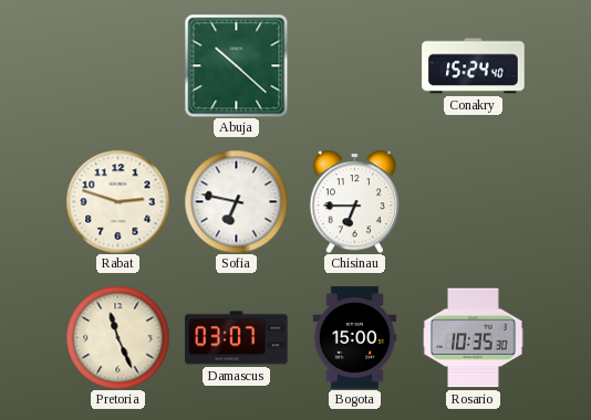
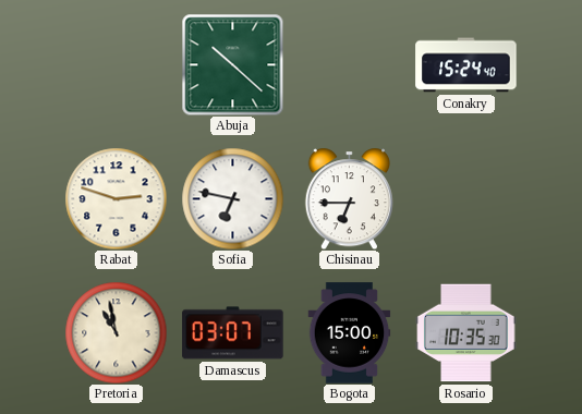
Pretoria: 11:26 -> 10:58
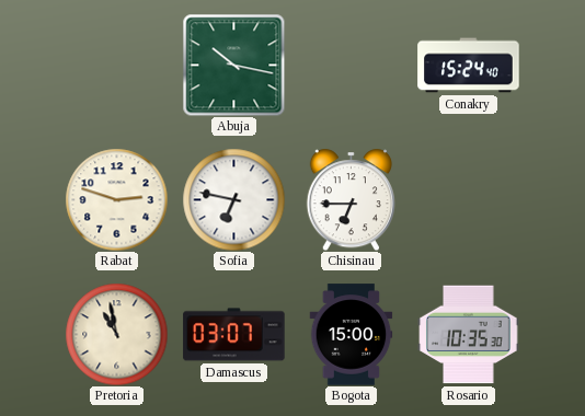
Abuja: 10:22 -> 10:17
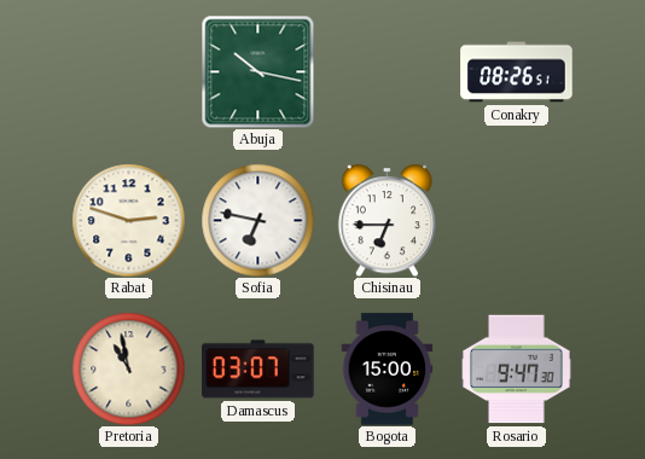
Conakry: 15:24 -> 08:26
Rosario: 10:35 -> 9:47
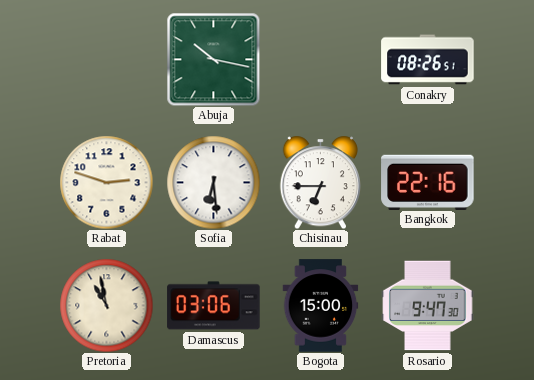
Sofia: 6:47 -> 6:29
Bangkok: none -> 22:16
Damascus: 03:07 -> 03:06
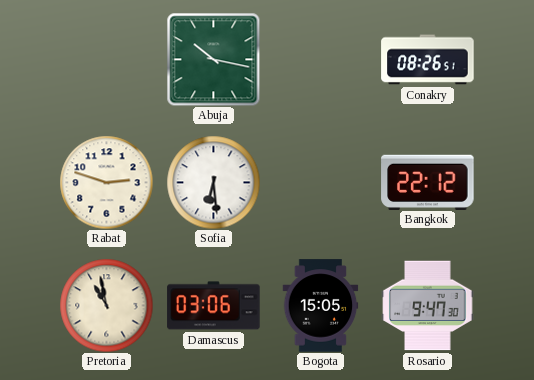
Chisinau: 6:45 -> none
Bangkok: 22:16 -> 22:12
Bogota: 15:00 -> 15:05
